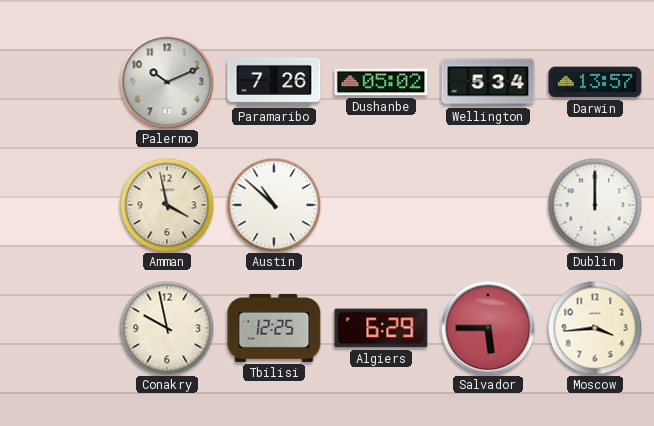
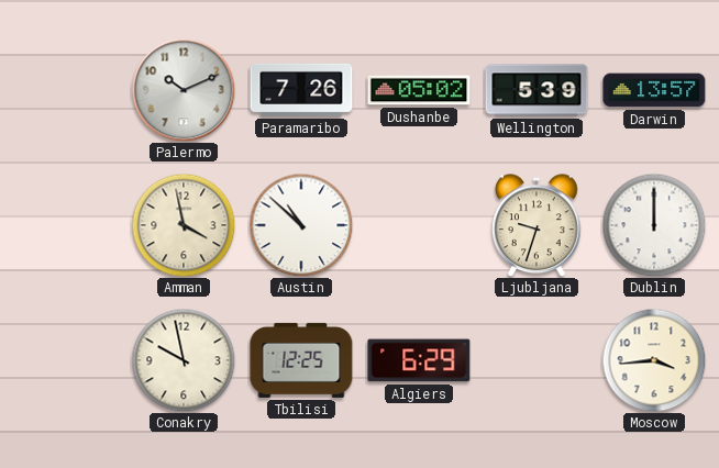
Wellington: 5:34 -> 5:39
Ljubljana: none -> 9:33
Salvador: 5:45 -> none
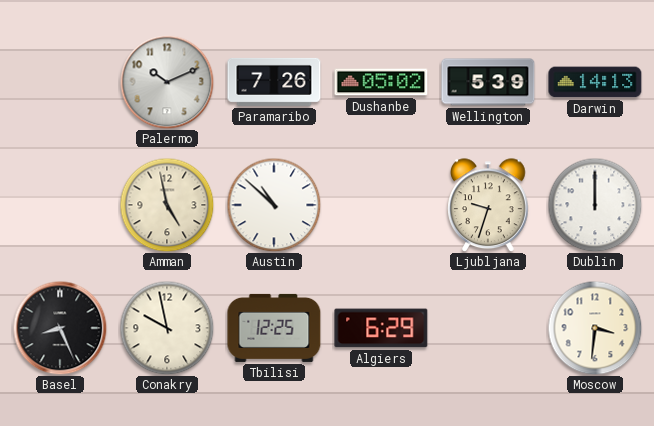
Darwin: 13:57 -> 14:13
Amman: 3:58 -> 4:58
Basel: none -> 8:26
Moscow: 3:44 -> 3:31
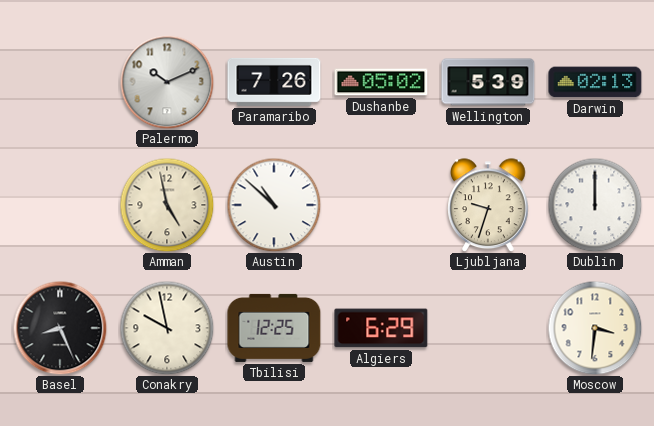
Darwin: 14:13 -> 02:13
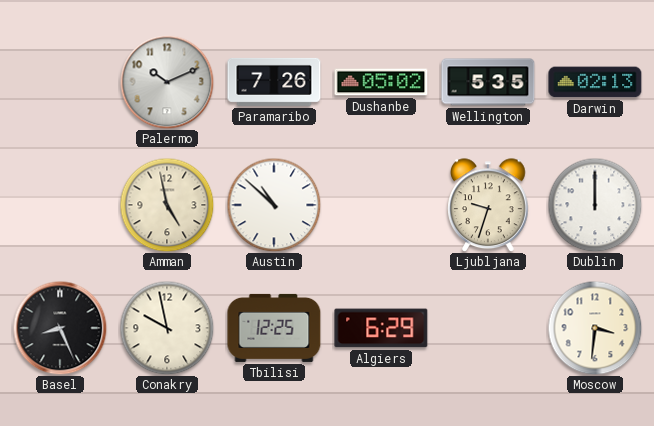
Wellington: 5:39 -> 5:35
